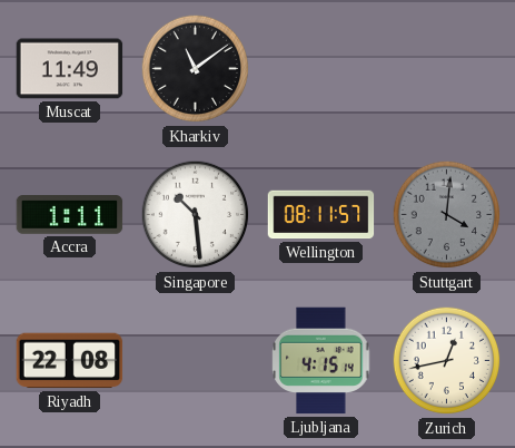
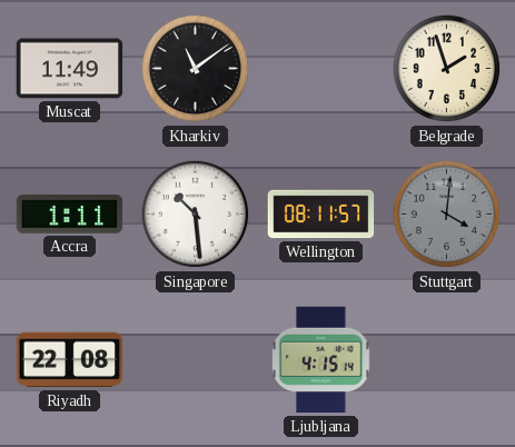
Belgrade: none -> 1:57
Zurich: 12:43 -> none
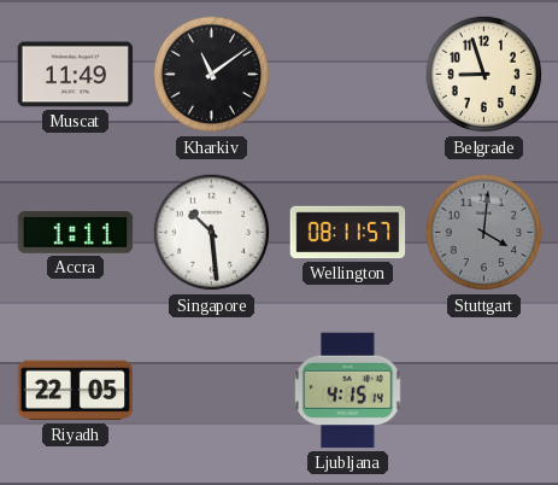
Belgrade: 1:57 -> 8:57
Riyadh: 22:08 -> 22:05
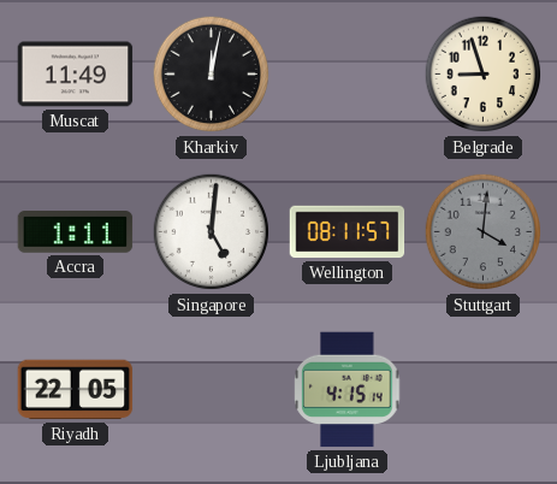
Kharkiv: 11:09 -> 12:02
Singapore: 10:29 -> 5:01
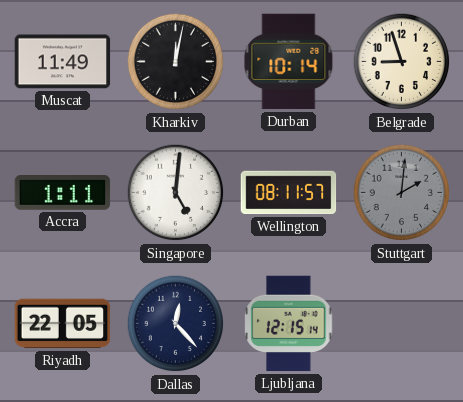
Durban: none -> 10:14
Stuttgart: 4:01 -> 2:01
Dallas: none -> 12:23
Ljubljana: 4:15 -> 12:15
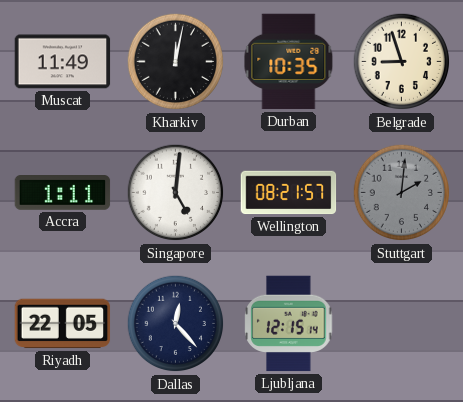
Durban: 10:14 -> 10:35
Wellington: 08:11 -> 08:21
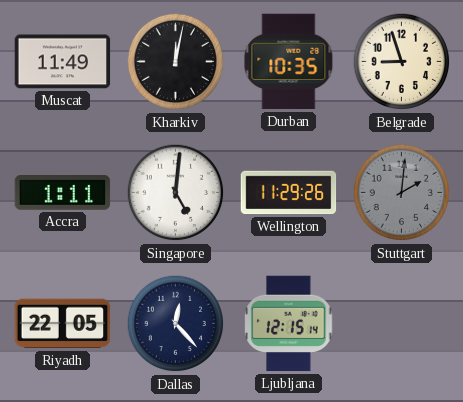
Wellington: 08:21 -> 11:29
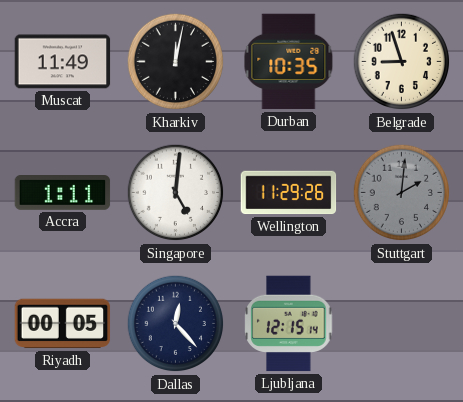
Riyadh: 22:05 -> 00:05
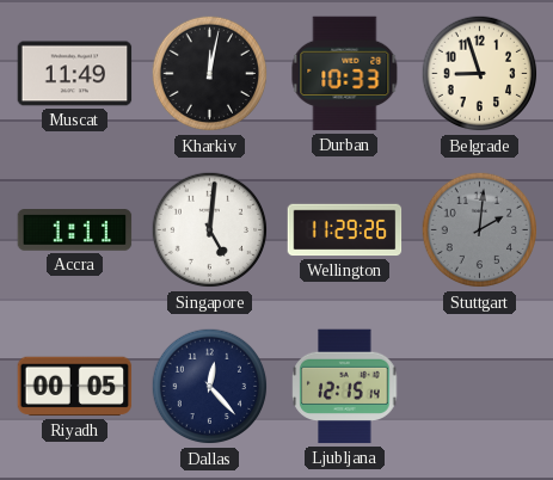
Durban: 10:35 -> 10:33
